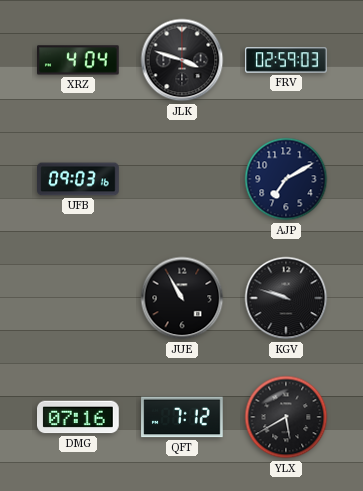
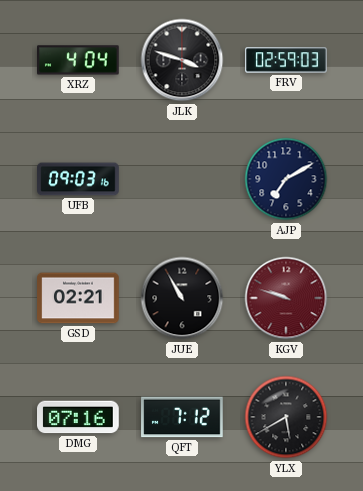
GSD: none -> 02:21
KGV dial: black -> burgundy
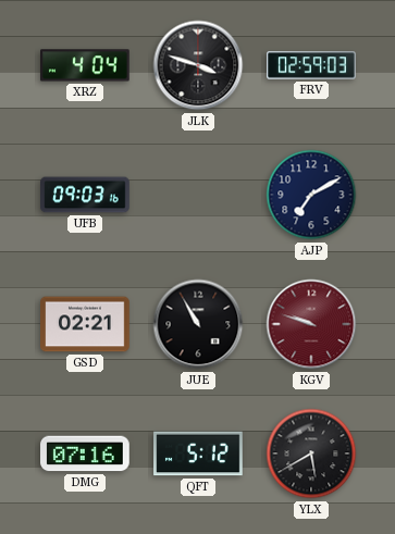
QFT: 7:12 -> 5:12
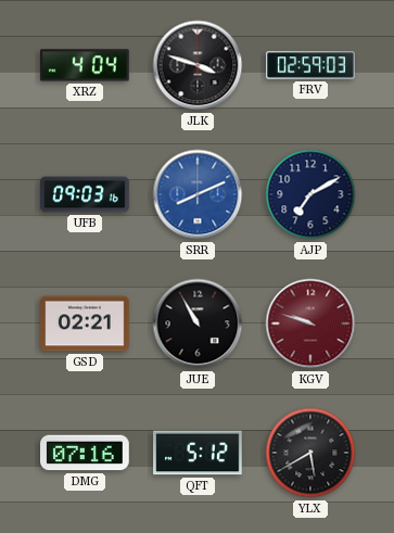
SRR: none -> 8:11
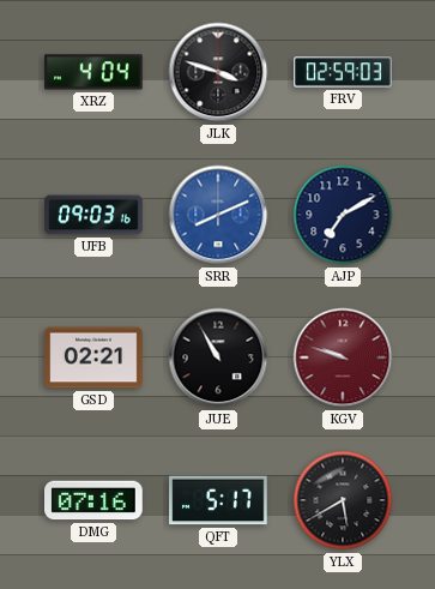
QFT: 5:12 -> 5:17
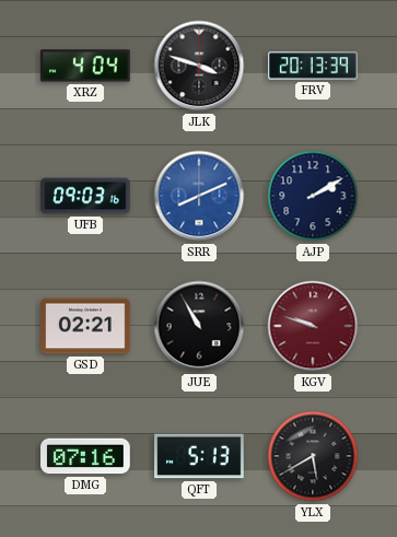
FRV: 02:59 -> 20:13
AJP: 7:10 -> 2:10
QFT: 5:17 -> 5:13
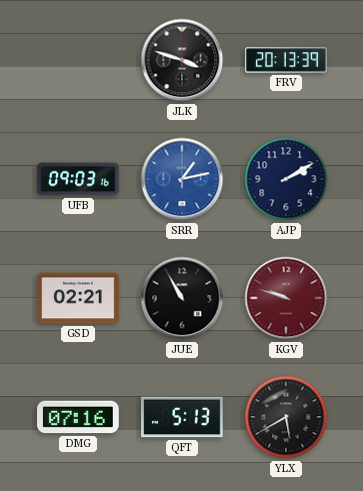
XRZ: 4:04 -> none
SRR: 8:11 -> 1:13
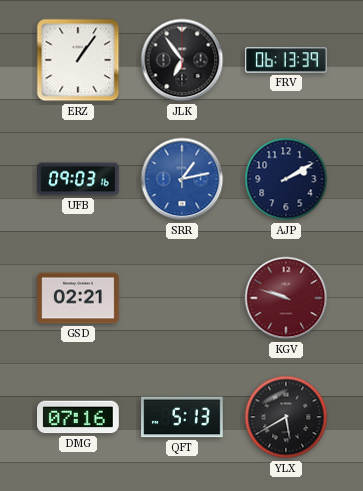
ERZ: none -> 1:06
JLK: 3:48 -> 6:54
FRV: 20:13 -> 06:13
JUE: 10:55 -> none
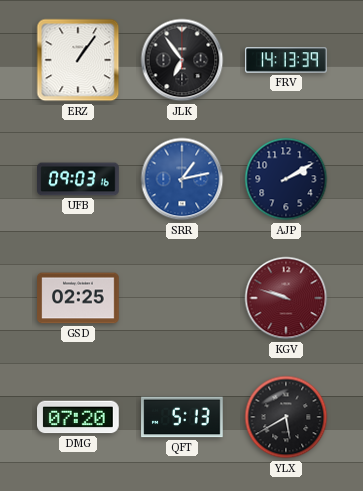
FRV: 06:13 -> 14:13
GSD: 02:21 -> 02:25
DMG: 07:16 -> 07:20
